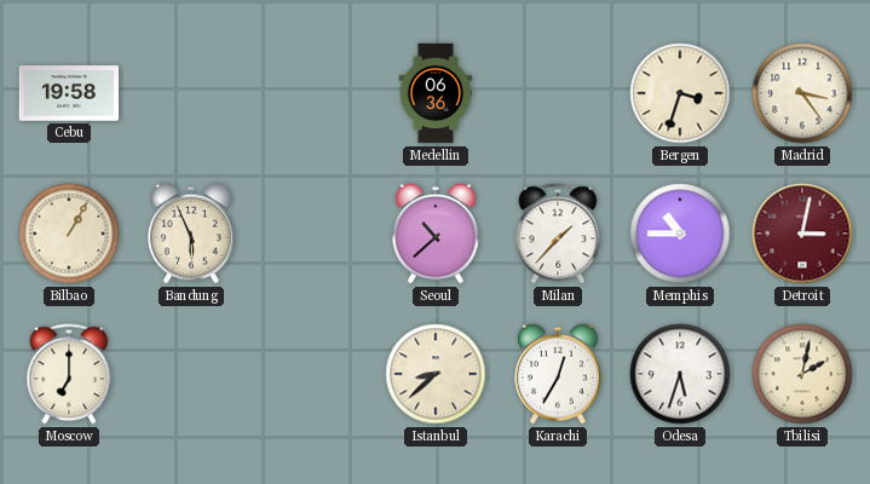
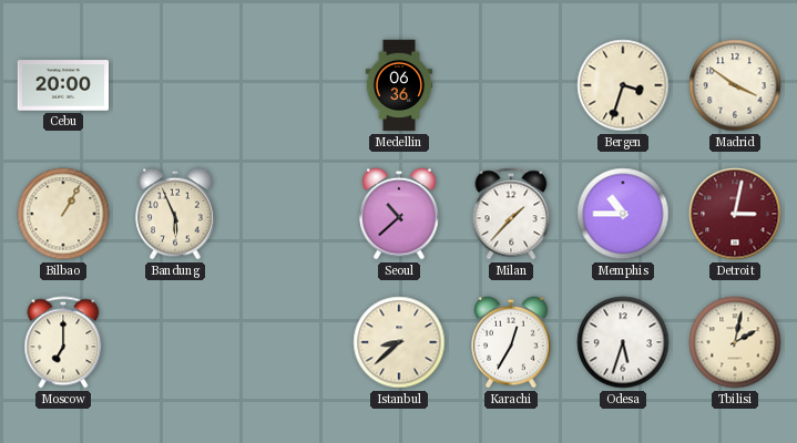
Cebu: 19:58 -> 20:00
Madrid: 3:24 -> 3:51
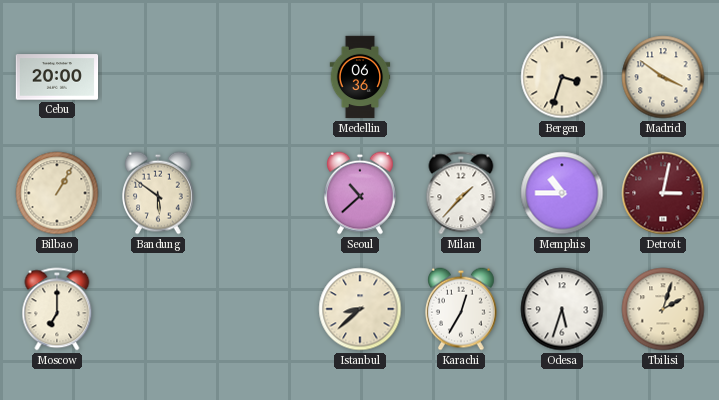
Bandung: 5:56 -> 5:51
Tbilisi: 2:02 -> 2:03
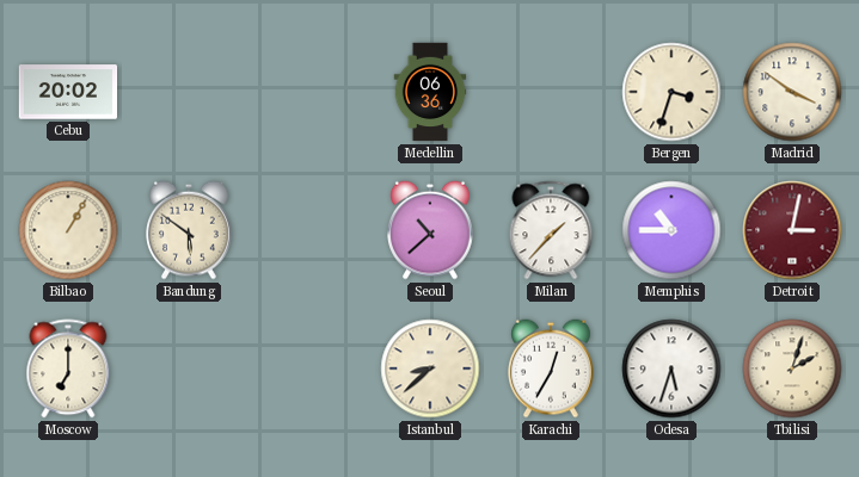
Cebu: 20:00 -> 20:02
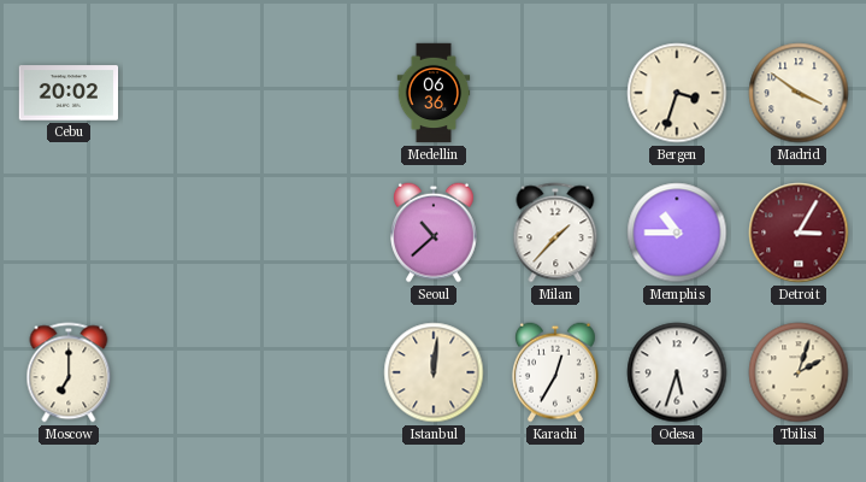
Bilbao: 1:05 -> none
Bandung: 5:51 -> none
Detroit: 3:02 -> 3:05
Istanbul: 8:38 -> 12:01
